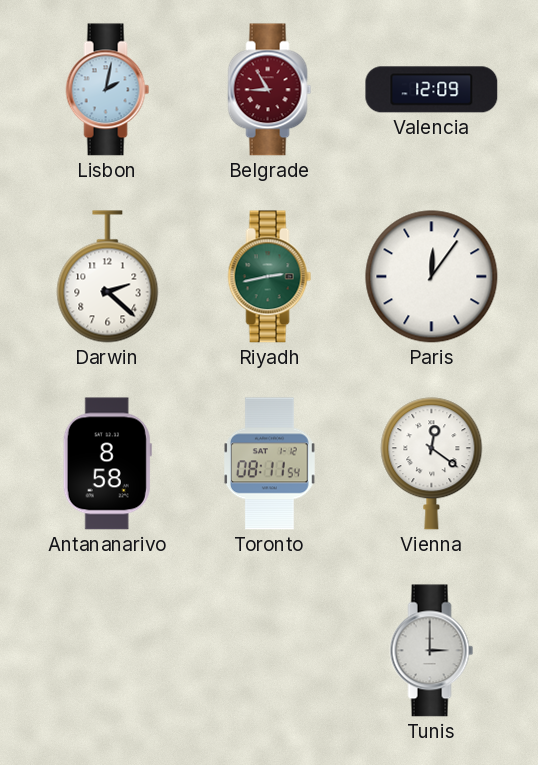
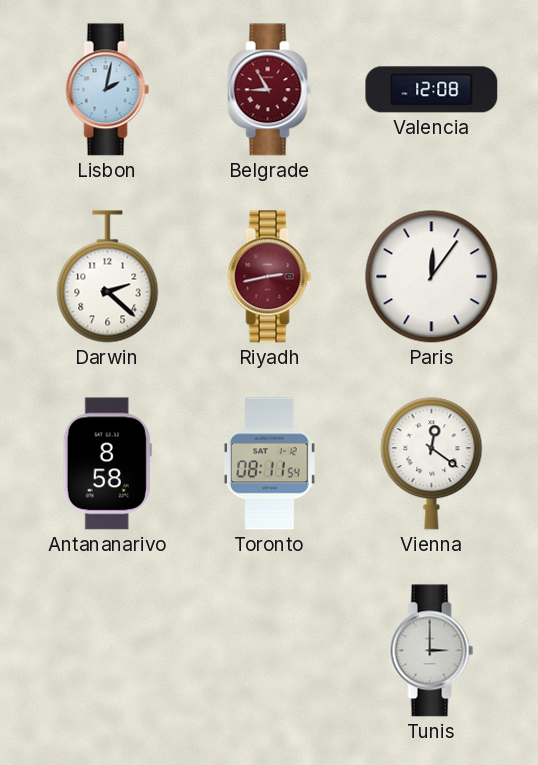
Valencia: 12:09 -> 12:08
Riyadh dial: green -> burgundy
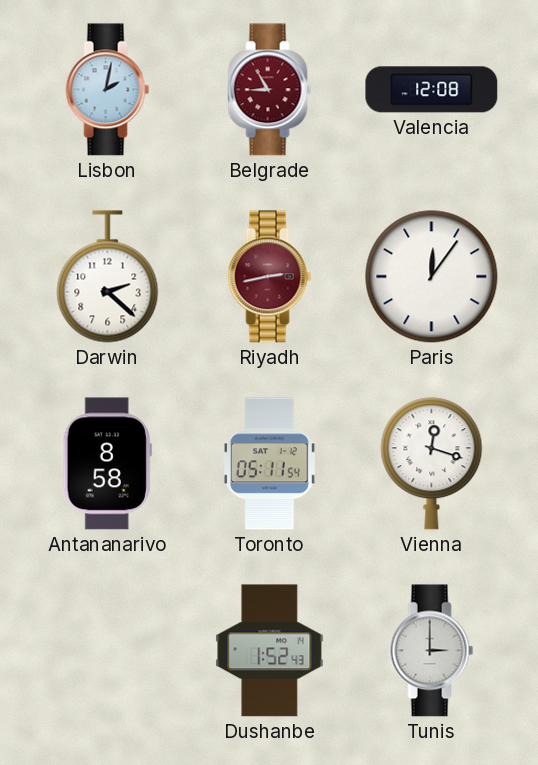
Toronto: 08:11 -> 05:11
Vienna: 12:21 -> 12:18
Dushanbe: none -> 1:52
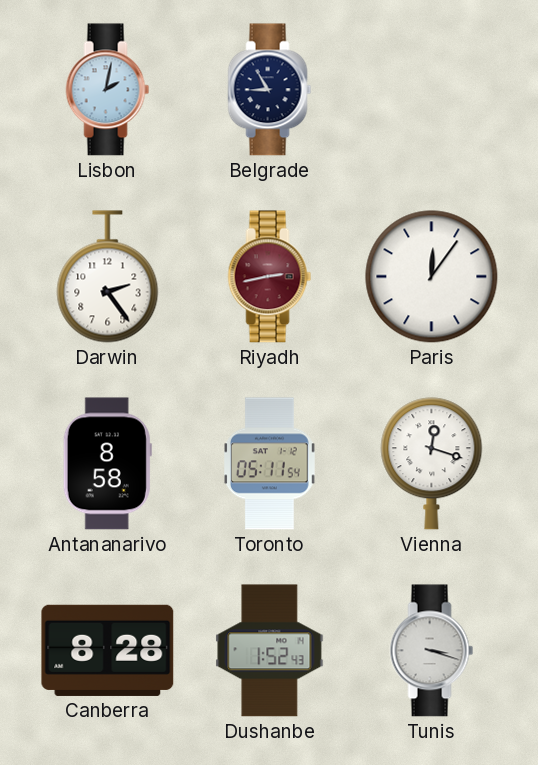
Belgrade dial: burgundy -> navy
Valencia: 12:08 -> none
Darwin: 2:22 -> 2:24
Canberra: none -> 8:28
Tunis: 3:00 -> 3:18
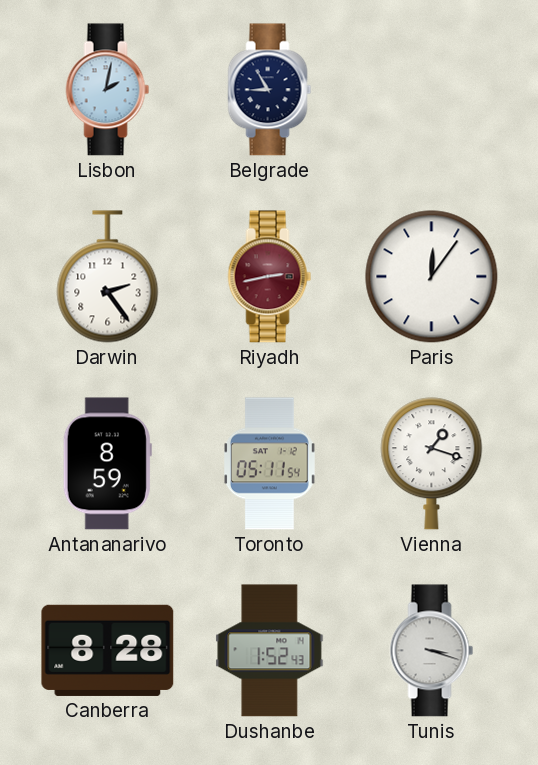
Antananarivo: 8:58 -> 8:59
Vienna: 12:18 -> 1:18
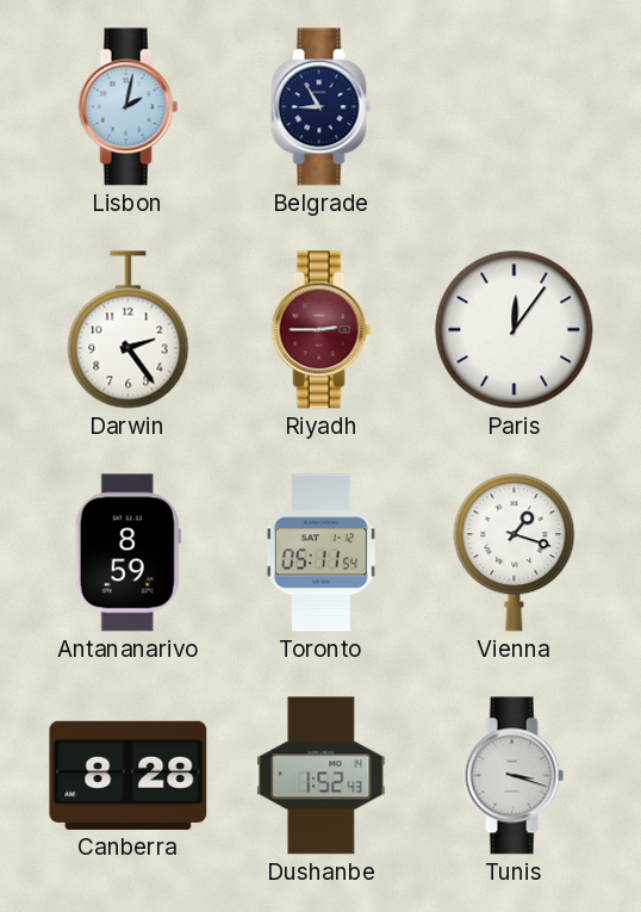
Riyadh: 2:43 -> 2:45
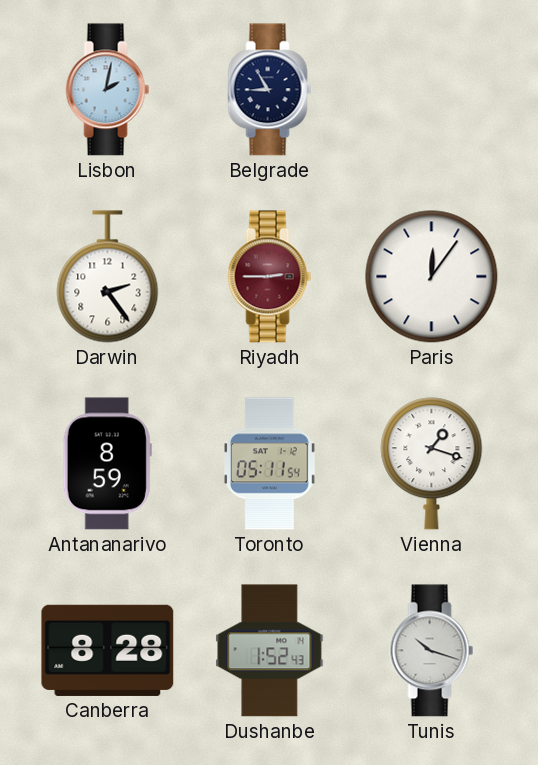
Tunis: 3:18 -> 10:18
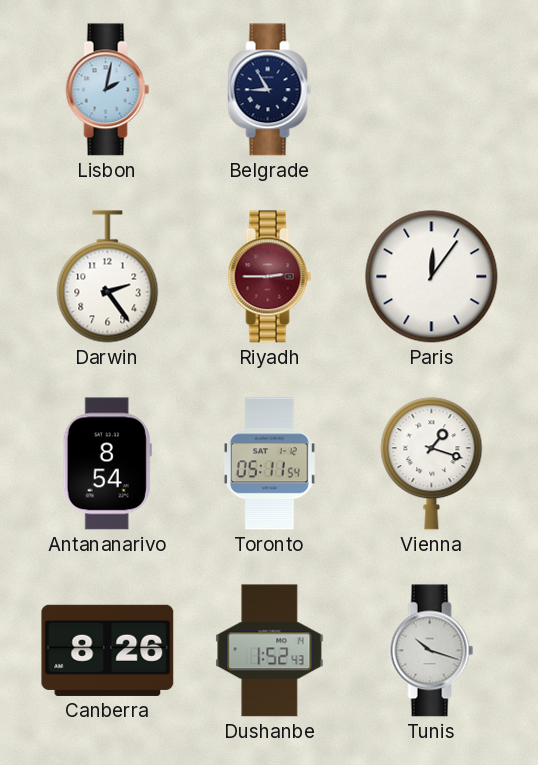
Antananarivo: 8:59 -> 8:54
Canberra: 8:28 -> 8:26
